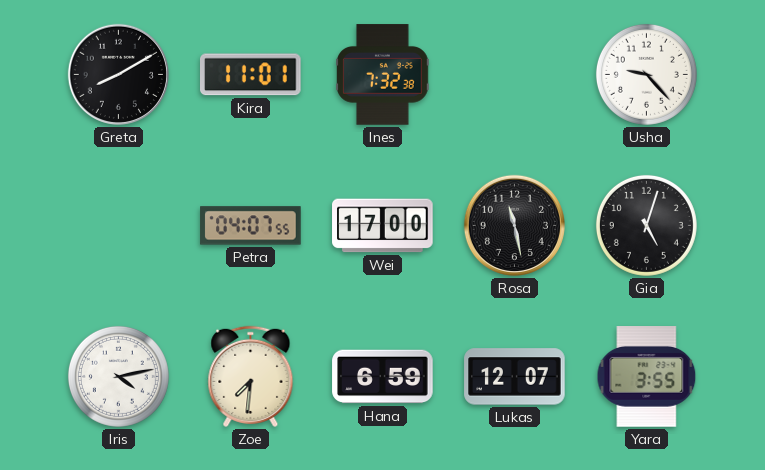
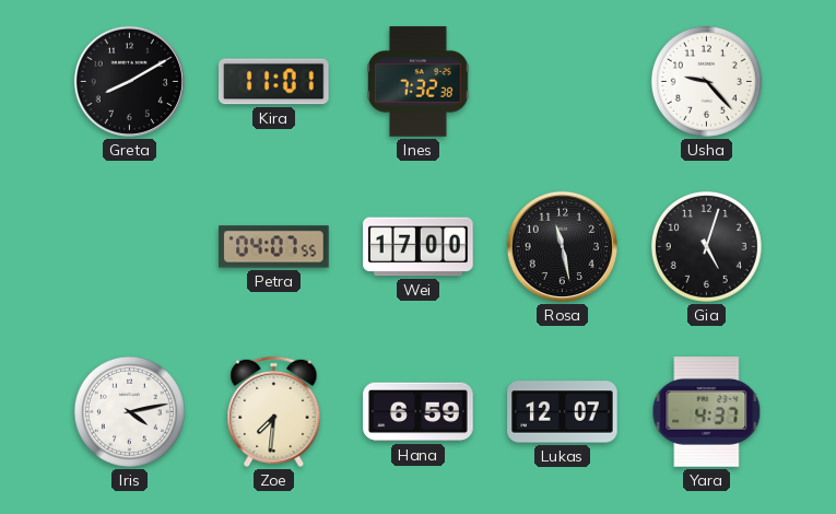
Yara: 3:55 -> 4:37
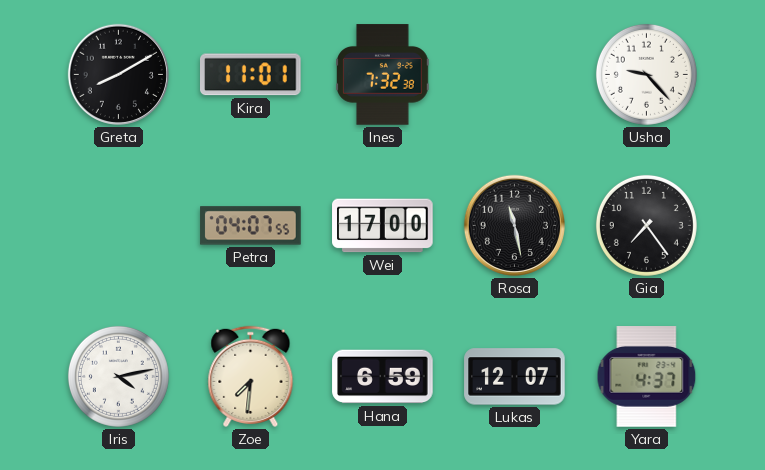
Gia: 5:03 -> 7:24
